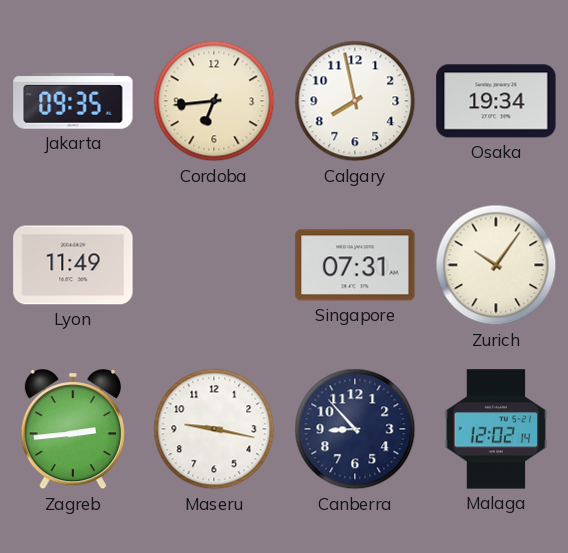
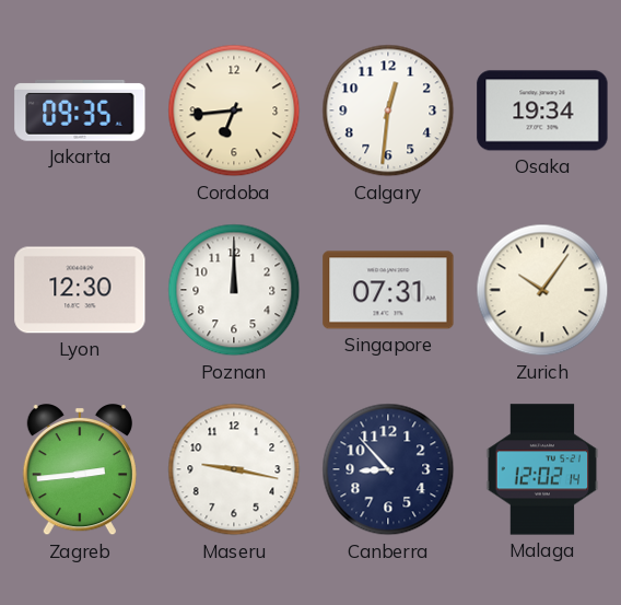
Calgary: 7:58 -> 12:31
Lyon: 11:49 -> 12:30
Poznan: none -> 12:00
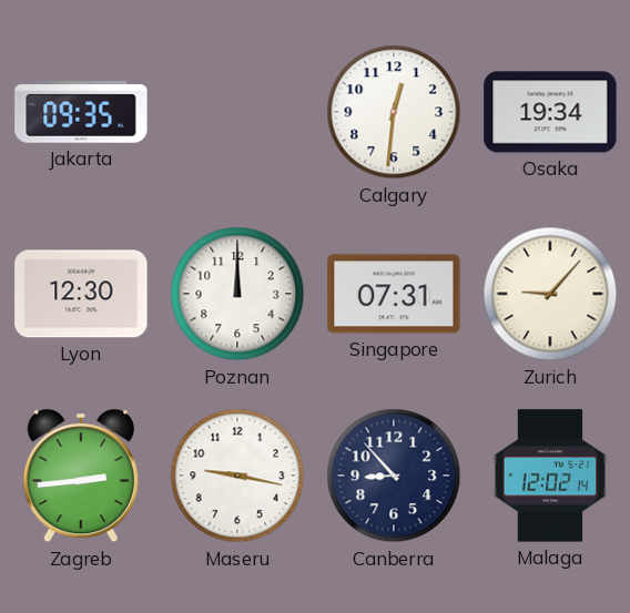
Cordoba: 6:44 -> none
Zurich: 10:06 -> 9:07
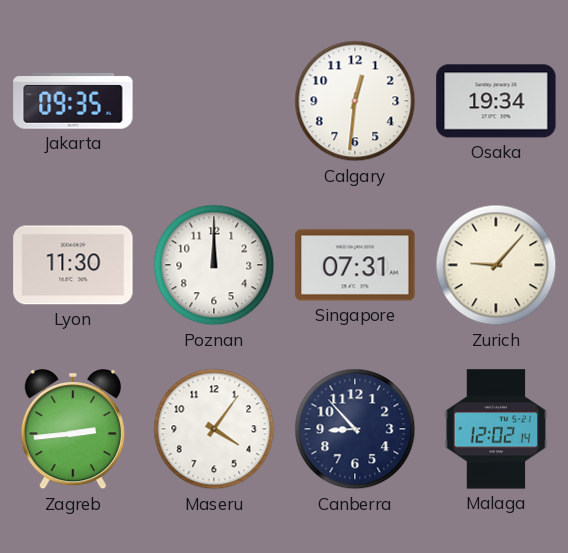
Lyon: 12:30 -> 11:30
Maseru: 9:17 -> 4:06
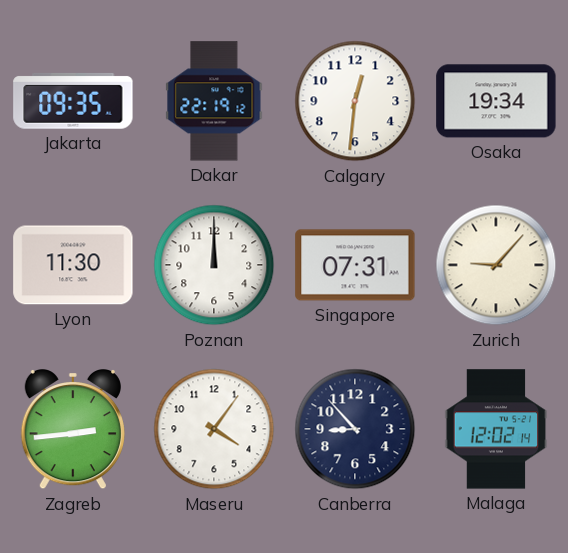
Dakar: none -> 22:19
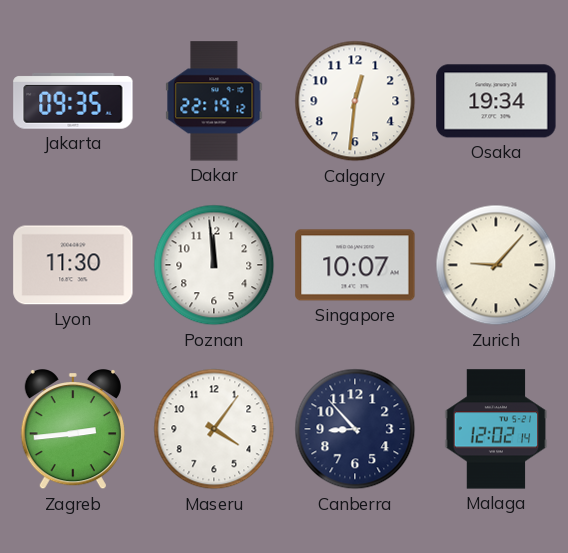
Poznan: 12:00 -> 11:59
Singapore: 07:31 -> 10:07
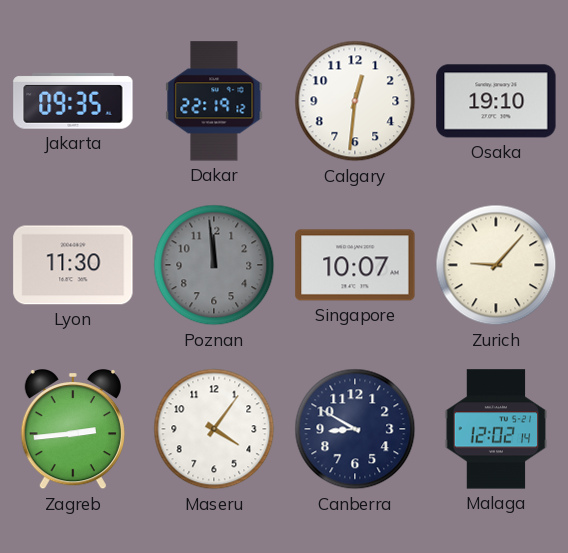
Osaka: 19:34 -> 19:10
Poznan dial: white -> grey
Canberra: 8:53 -> 8:50
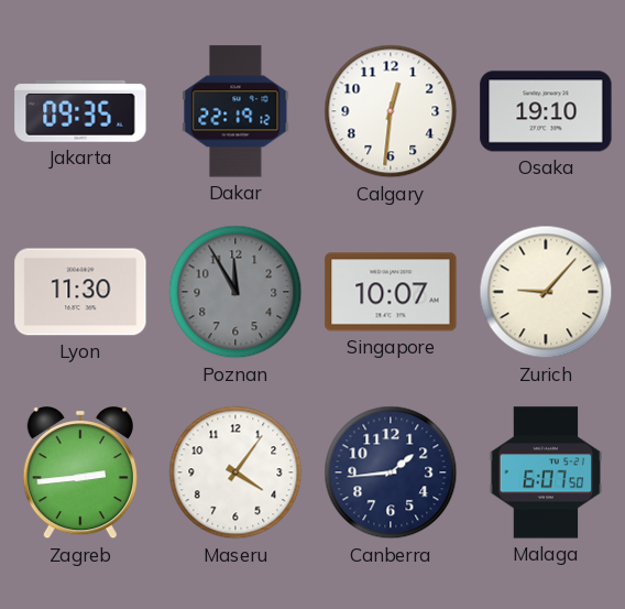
Poznan: 11:59 -> 11:55
Canberra: 8:50 -> 1:44
Malaga: 12:02 -> 6:07
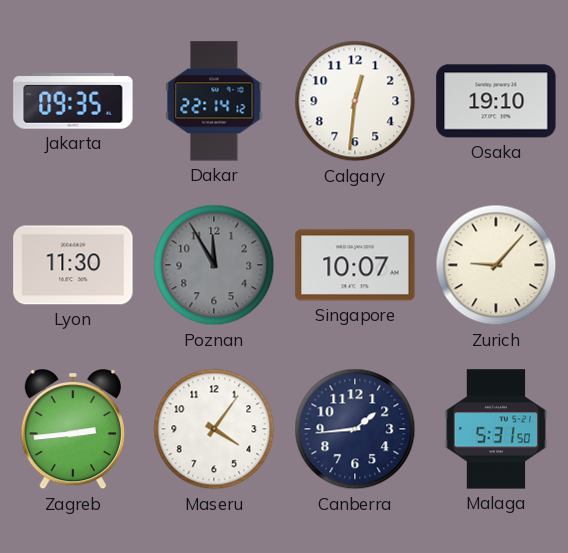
Dakar: 22:19 -> 22:14
Malaga: 6:07 -> 5:31
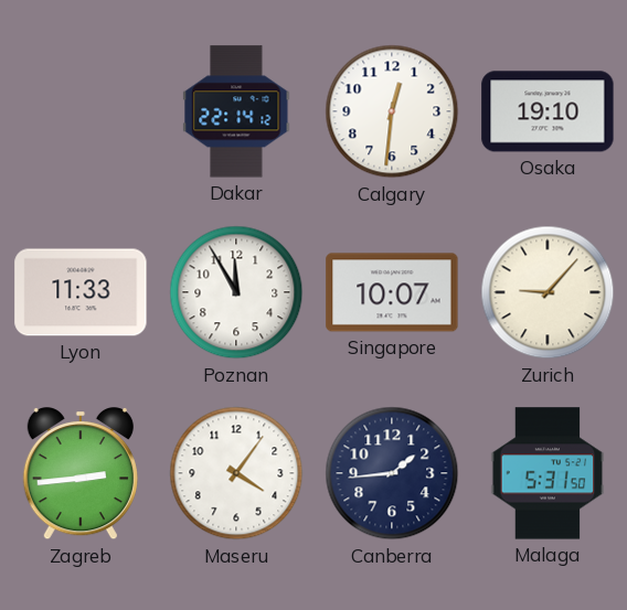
Jakarta: 09:35 -> none
Lyon: 11:30 -> 11:33
Poznan dial: grey -> white
